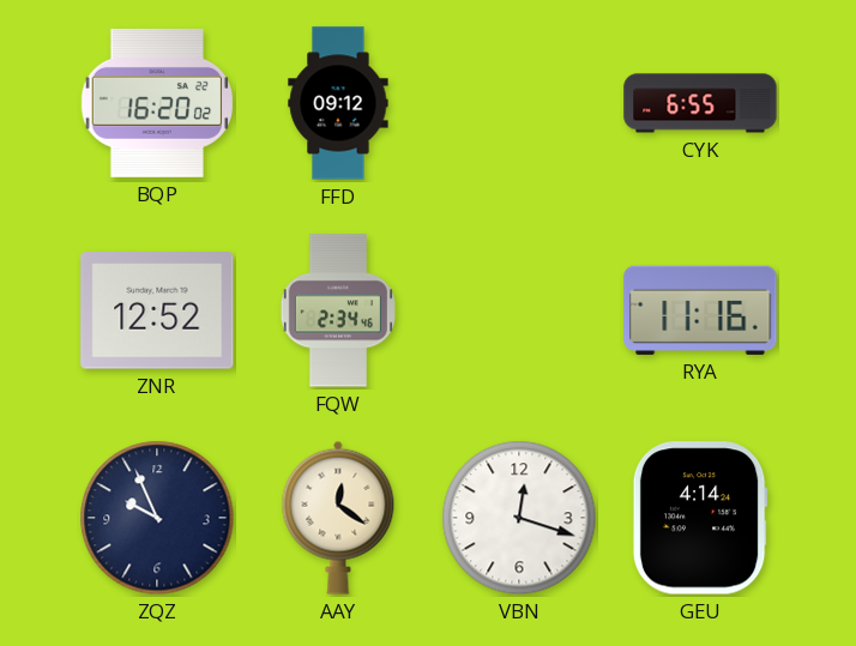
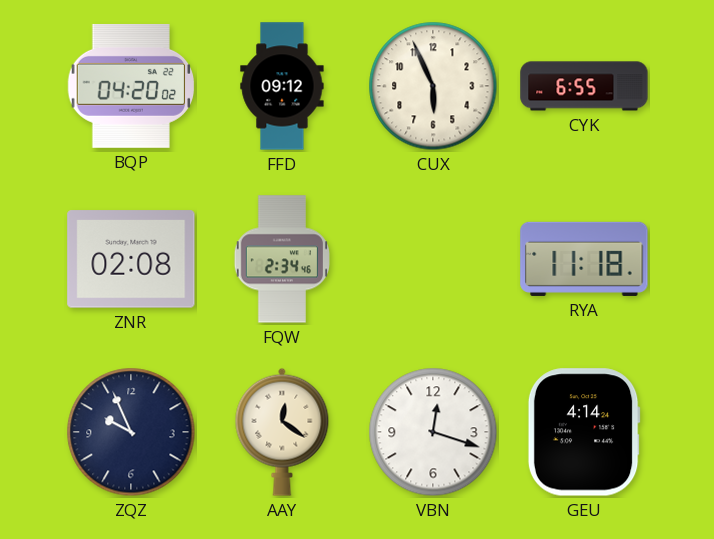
BQP: 16:20 -> 04:20
CUX: none -> 5:56
ZNR: 12:52 -> 02:08
RYA: 11:16 -> 11:18
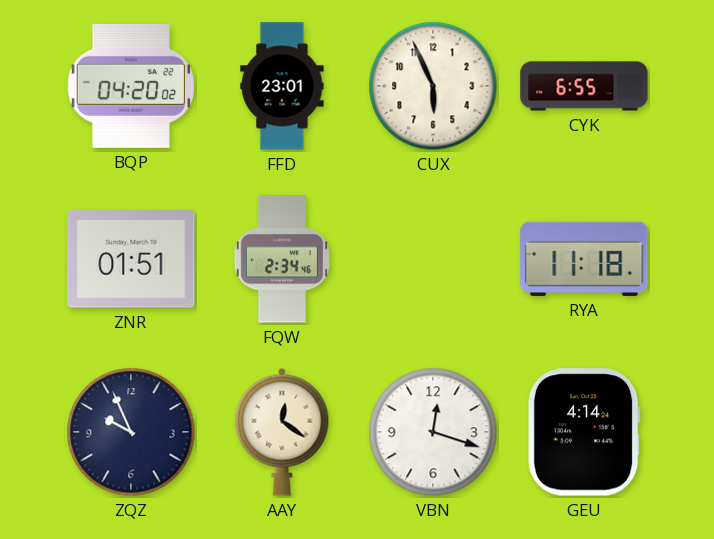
FFD: 09:12 -> 23:01
ZNR: 02:08 -> 01:51
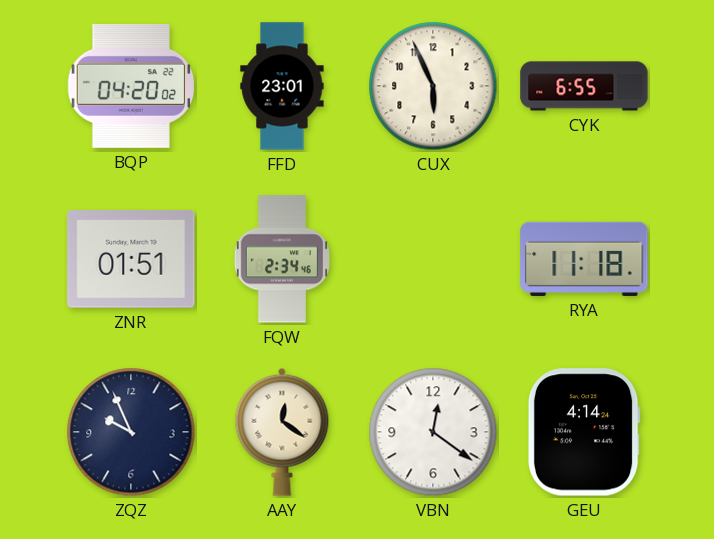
VBN: 12:18 -> 12:21
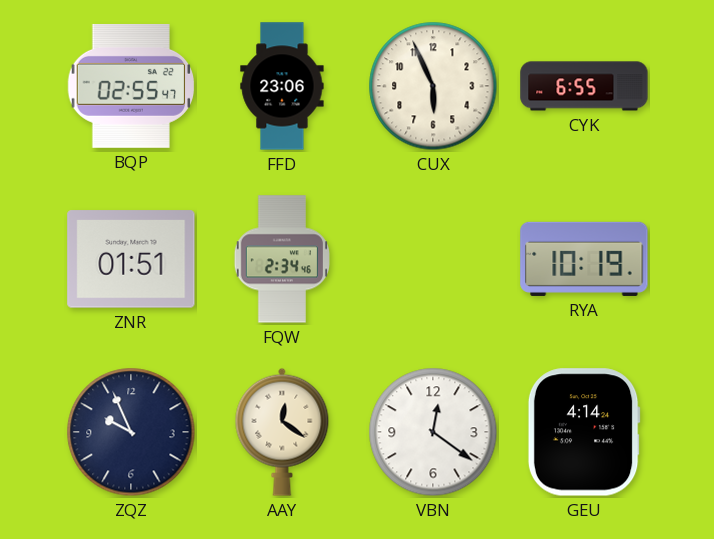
BQP: 04:20 -> 02:55
FFD: 23:01 -> 23:06
RYA: 11:18 -> 10:19
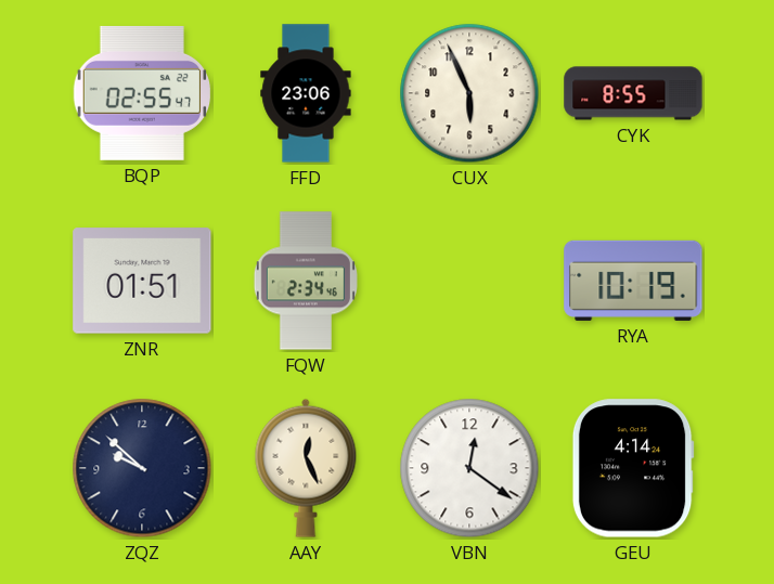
CYK: 6:55 -> 8:55
ZQZ: 9:56 -> 9:52
AAY: 12:21 -> 12:26
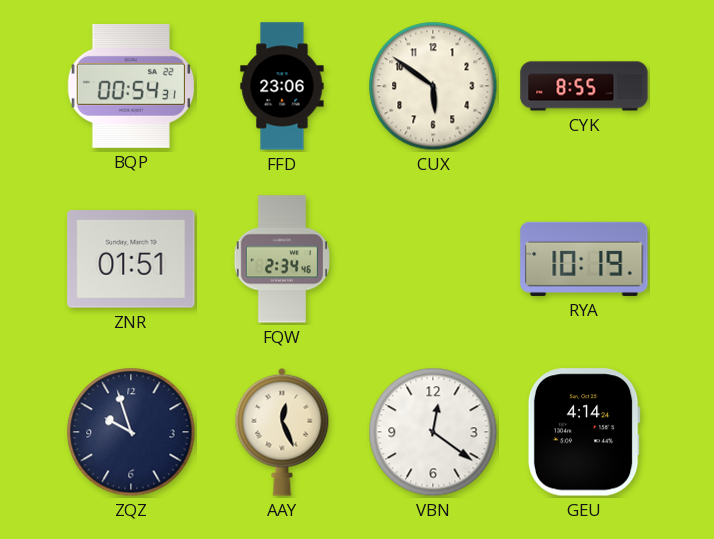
BQP: 02:55 -> 00:54
CUX: 5:56 -> 5:51
ZQZ: 9:52 -> 9:57
